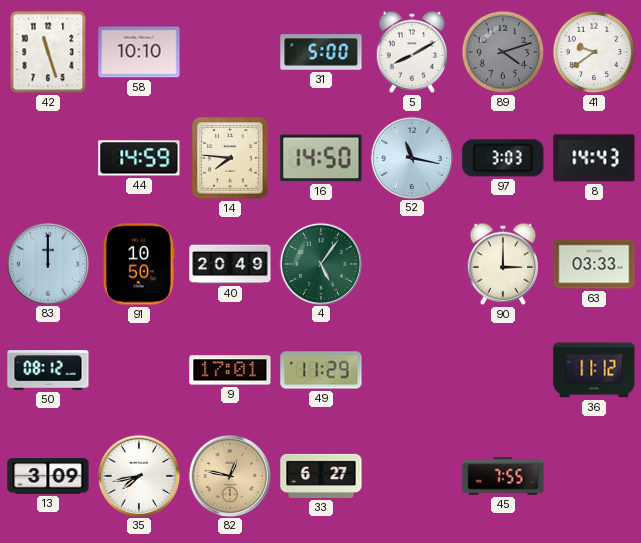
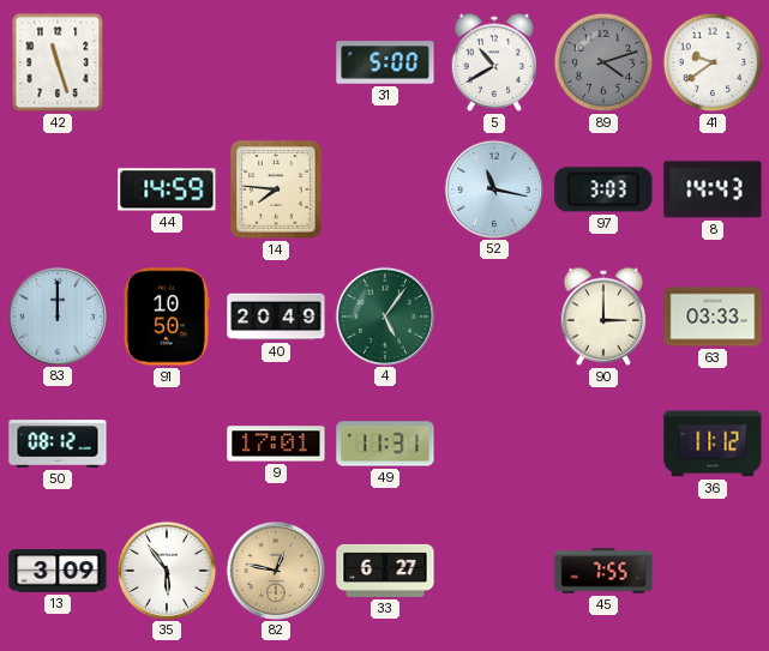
58: 10:10 -> none
5: 8:10 -> 10:40
16: 14:50 -> none
49: 11:29 -> 11:31
35: 7:43 -> 5:54
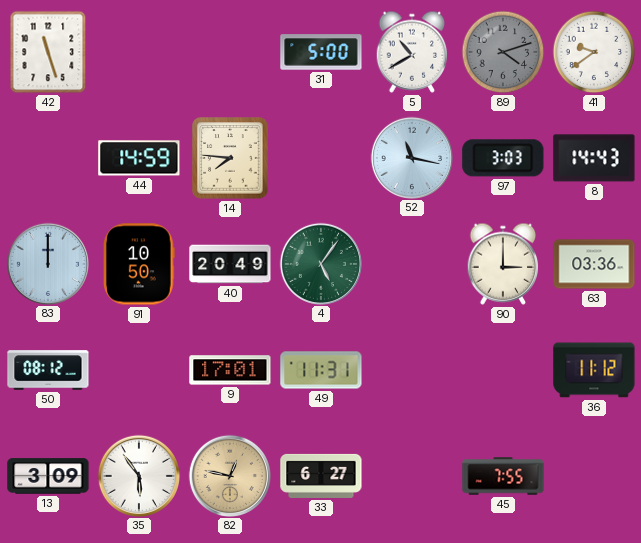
63: 03:33 -> 03:36
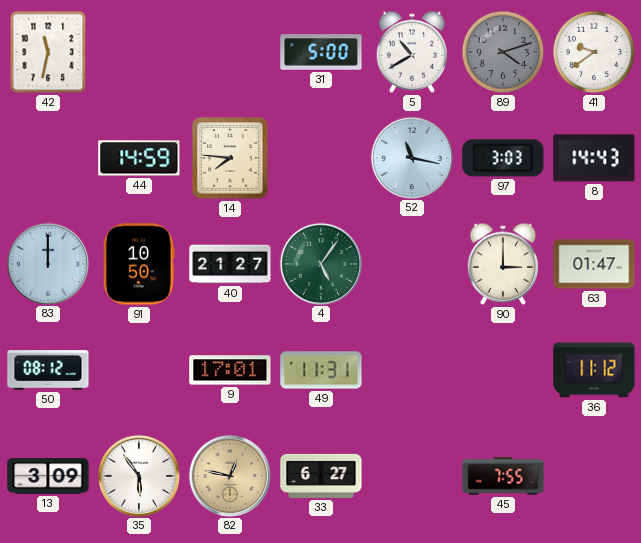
42: 11:27 -> 11:32
40: 20:49 -> 21:27
63: 03:36 -> 01:47
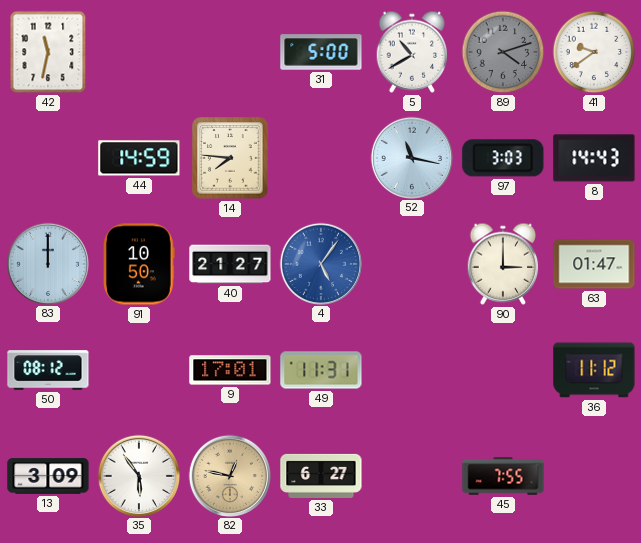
4 dial: green -> blue
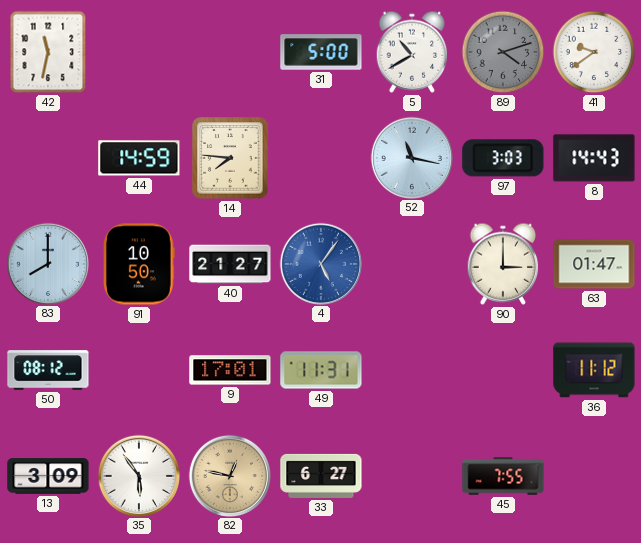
83: 12:00 -> 8:00
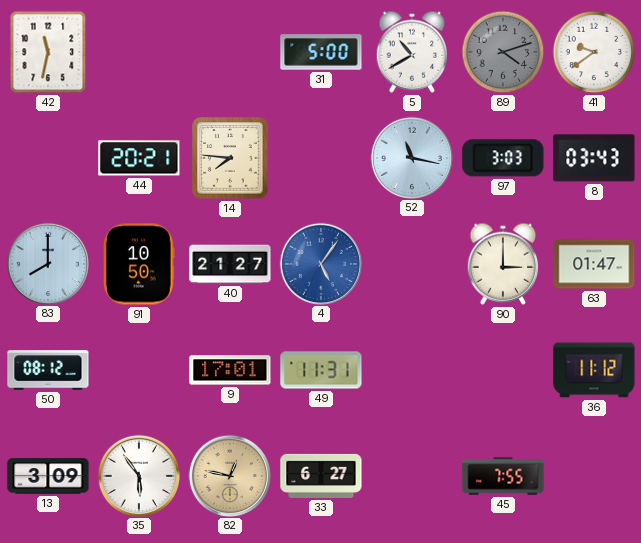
44: 14:59 -> 20:21
8: 14:43 -> 03:43
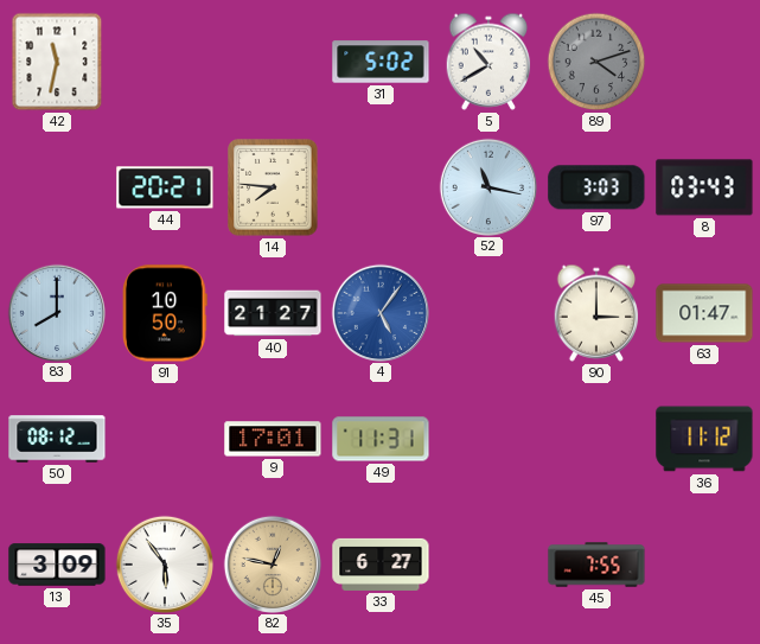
31: 5:00 -> 5:02
41: 9:39 -> none
